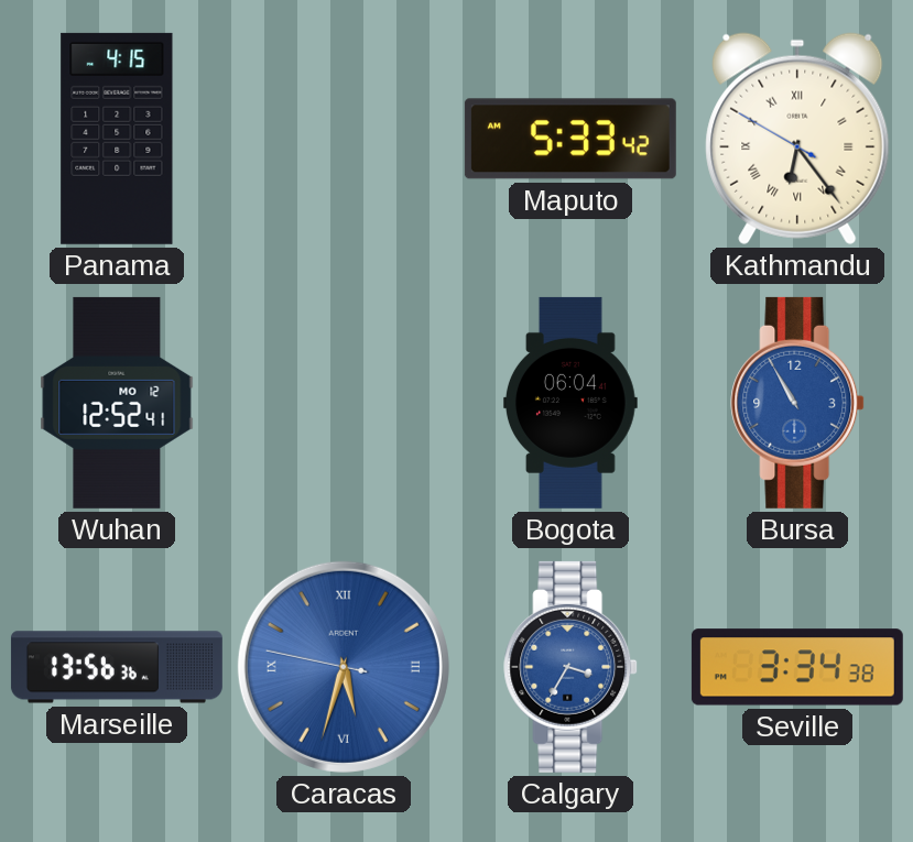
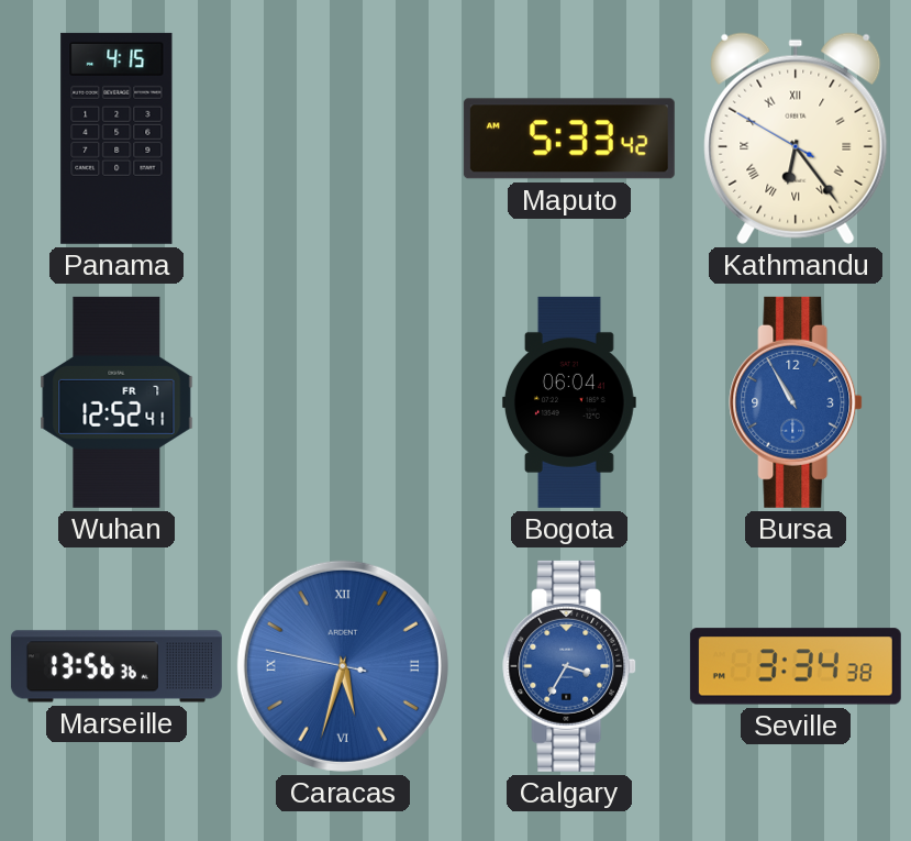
Wuhan date: MO 12 -> FR 7
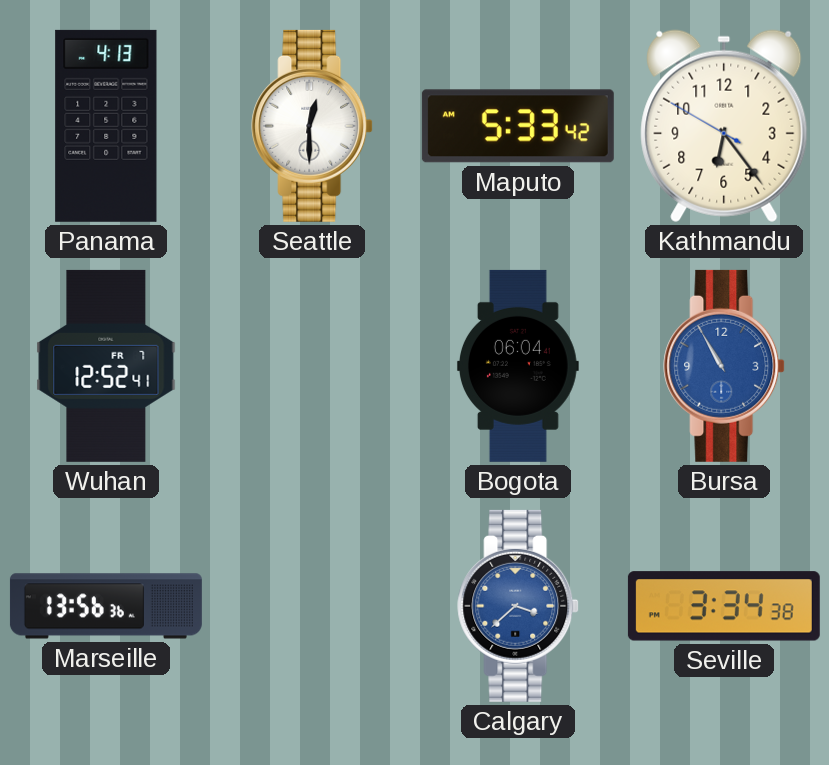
Panama: 4:15 -> 4:13
Seattle: none -> 12:30
Kathmandu numerals: Roman -> Arabic
Caracas: 5:32 -> none
Calgary: 3:35 -> 3:38
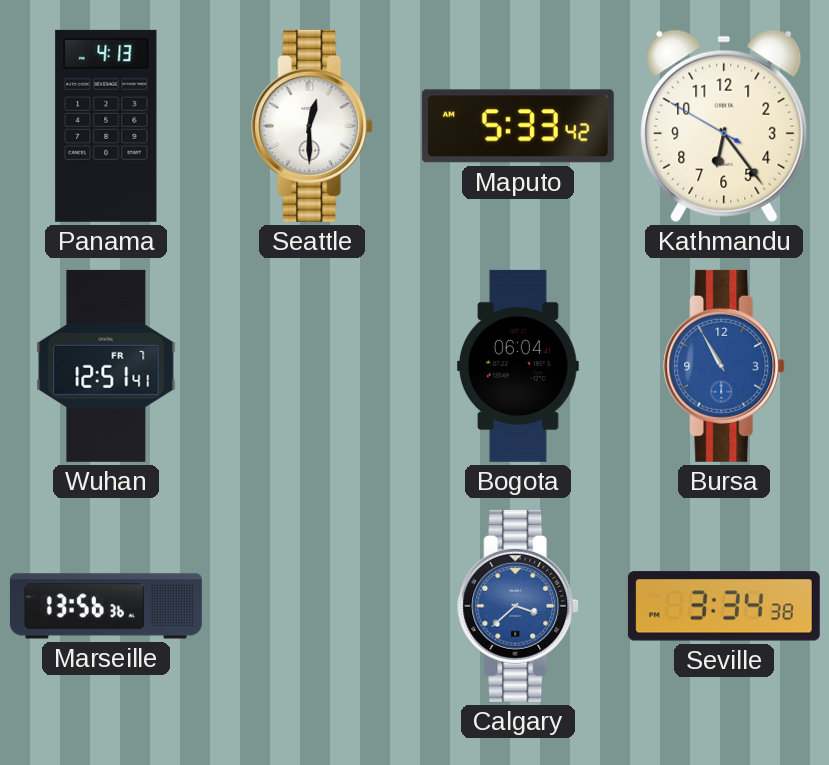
Wuhan: 12:52 -> 12:51
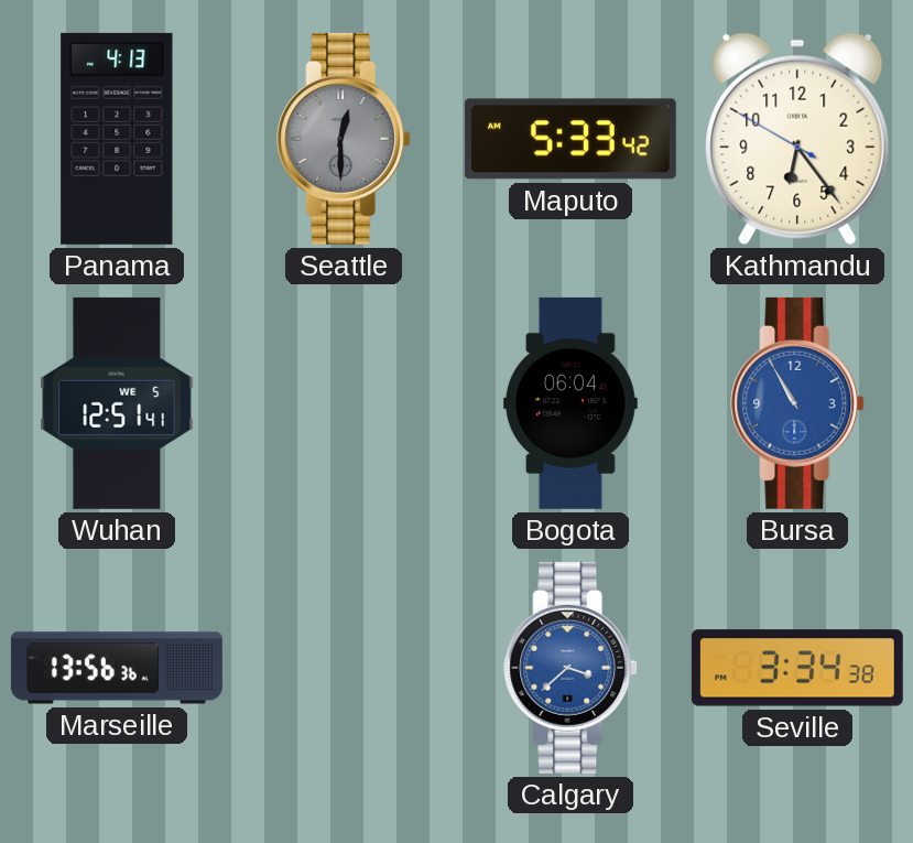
Seattle dial: white -> grey
Wuhan date: FR 7 -> WE 5
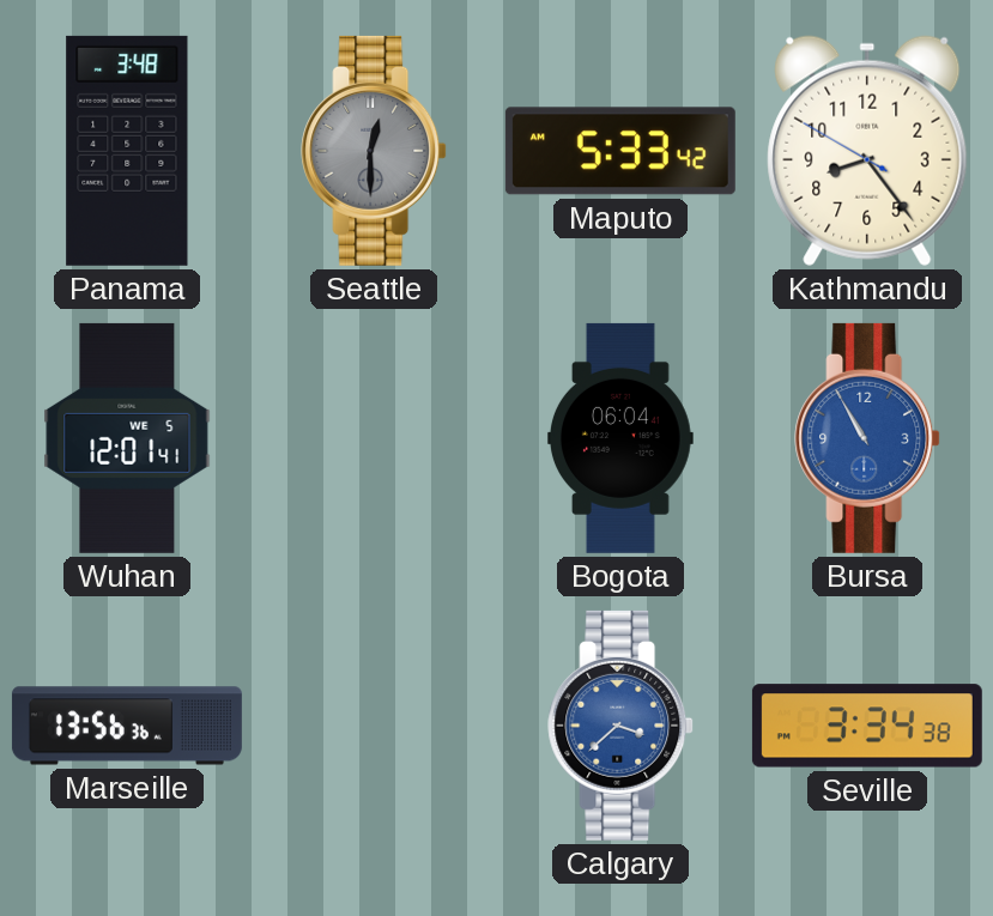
Panama: 4:13 -> 3:48
Kathmandu: 6:23 -> 8:23
Wuhan: 12:51 -> 12:01
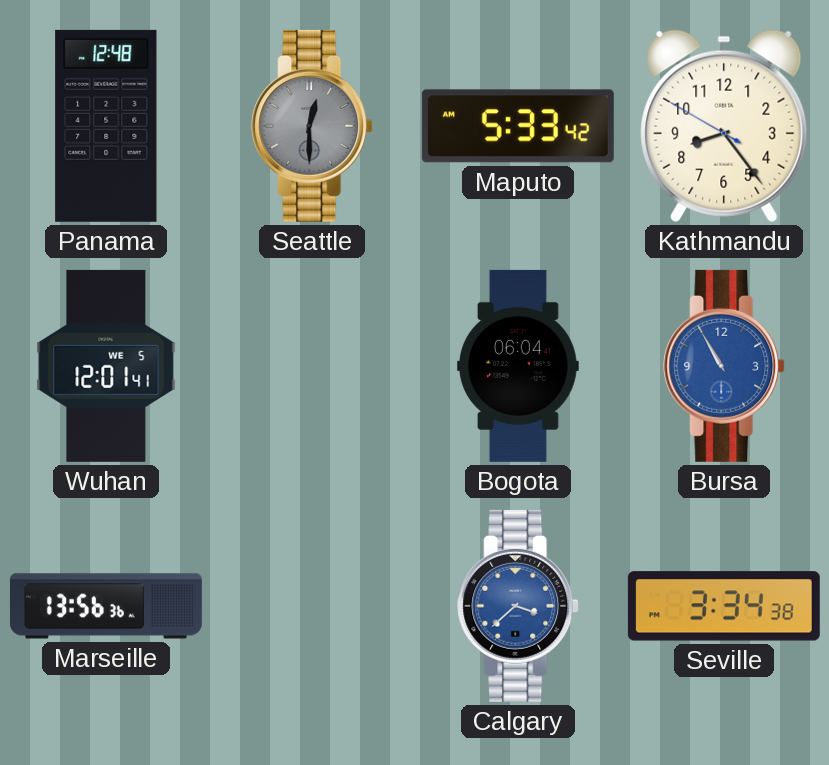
Panama: 3:48 -> 12:48
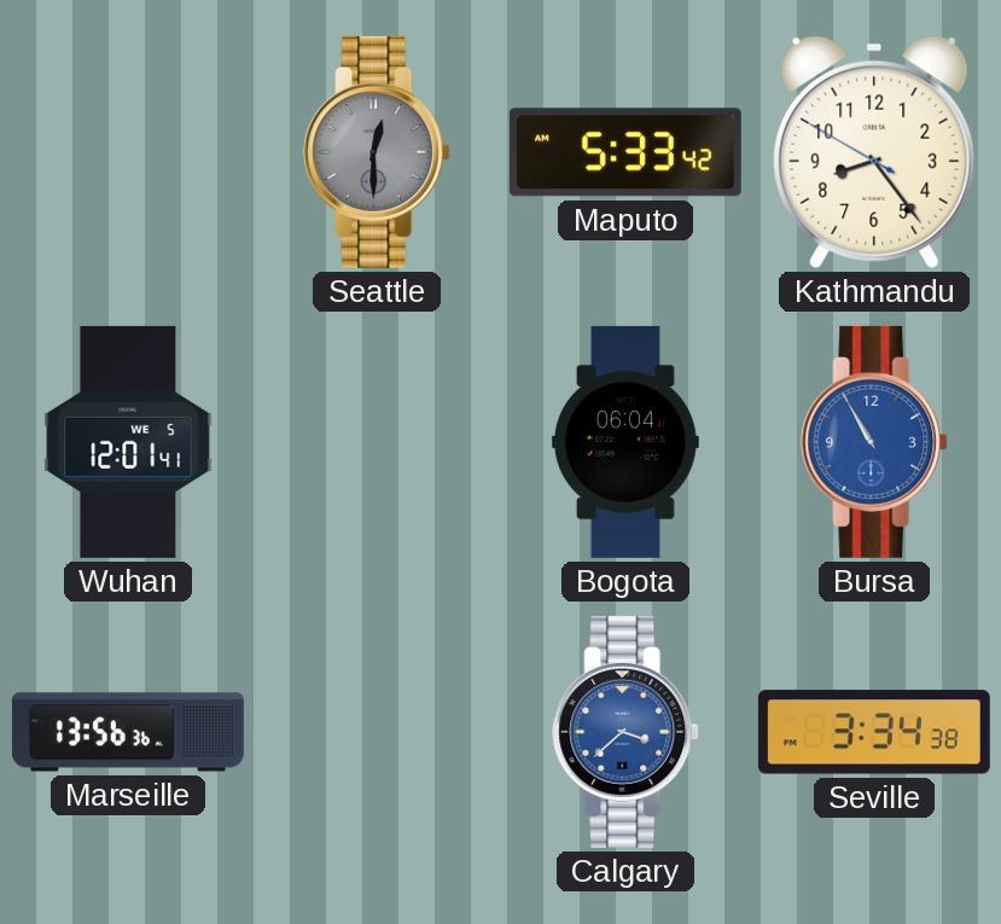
Panama: 12:48 -> none
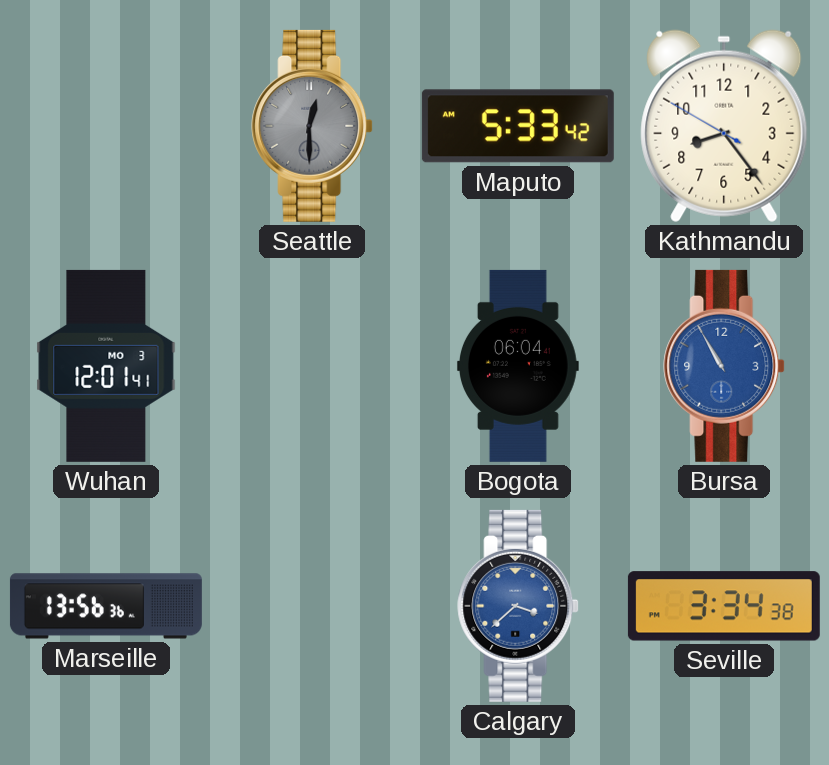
Wuhan date: WE 5 -> MO 3
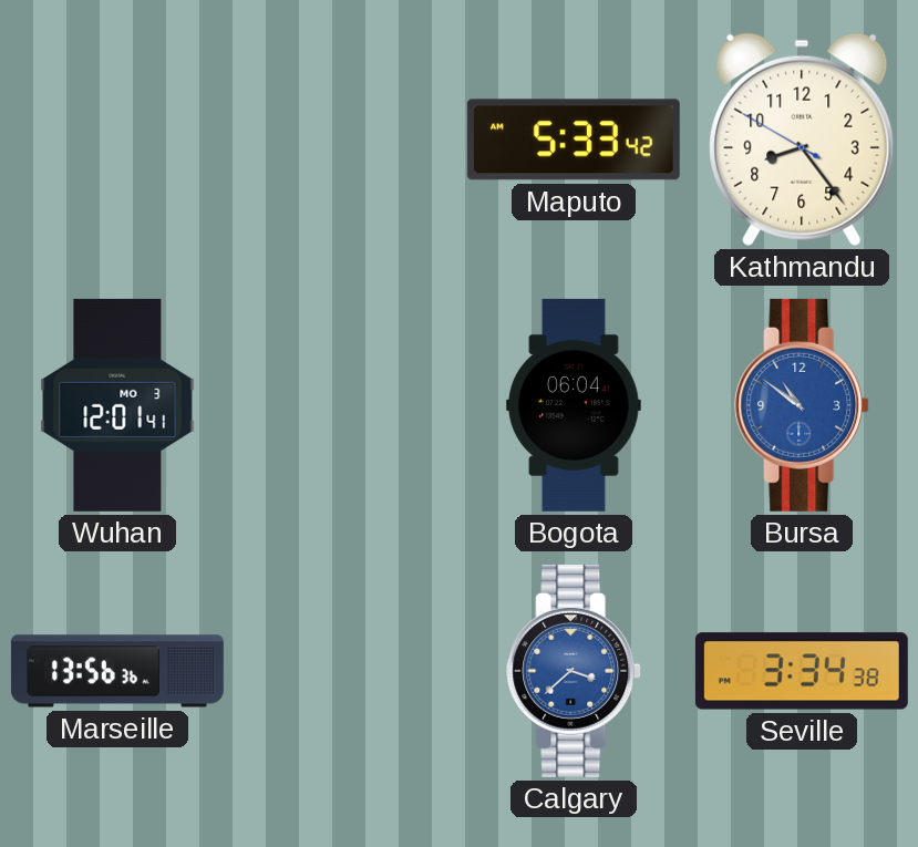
Seattle: 12:30 -> none
Bursa: 10:55 -> 10:51
